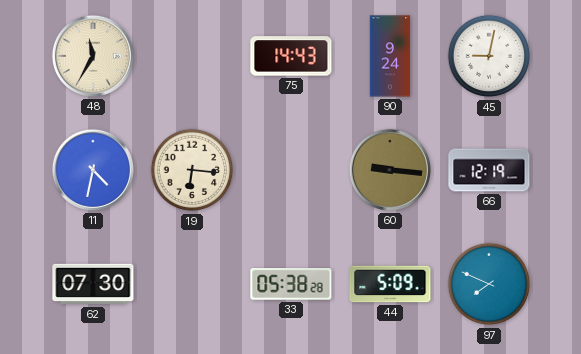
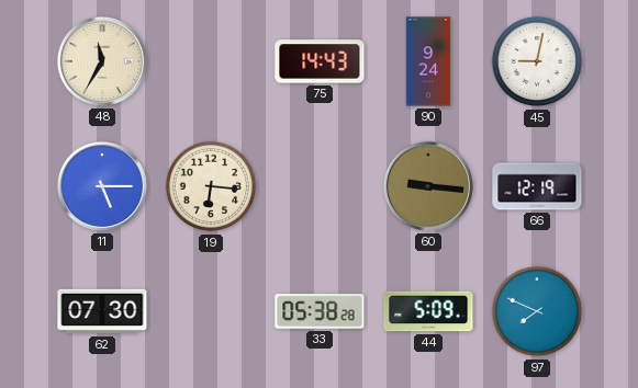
11: 4:32 -> 5:15
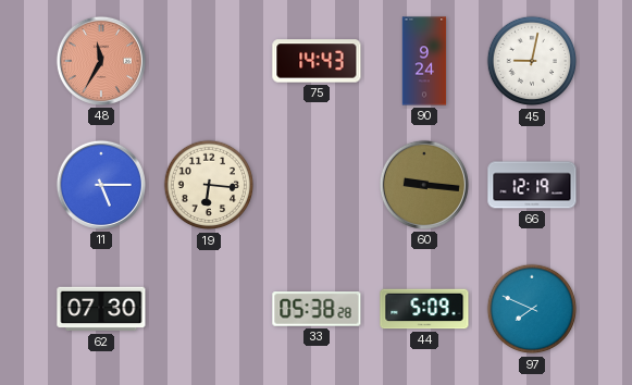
48 dial: cream -> salmon
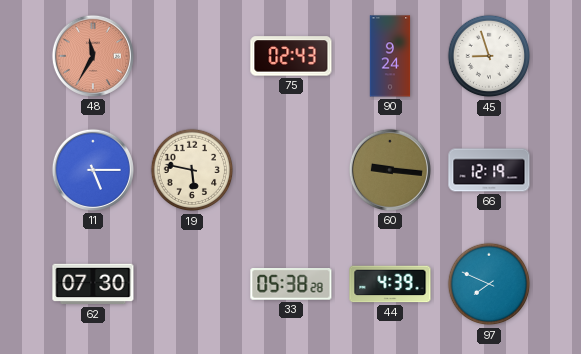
75: 14:43 -> 02:43
45: 9:02 -> 8:57
19: 6:16 -> 5:47
44: 5:09 -> 4:39
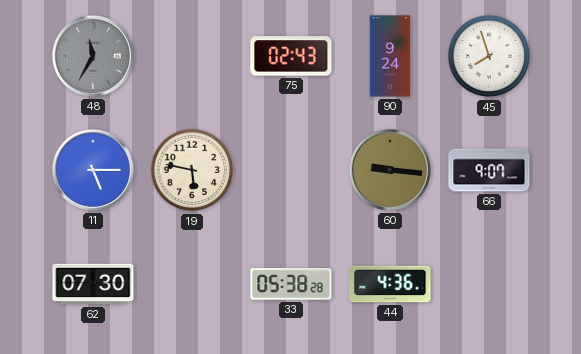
48 dial: salmon -> grey
45: 8:57 -> 7:57
66: 12:19 -> 9:07
44: 4:39 -> 4:36
97: 7:49 -> none
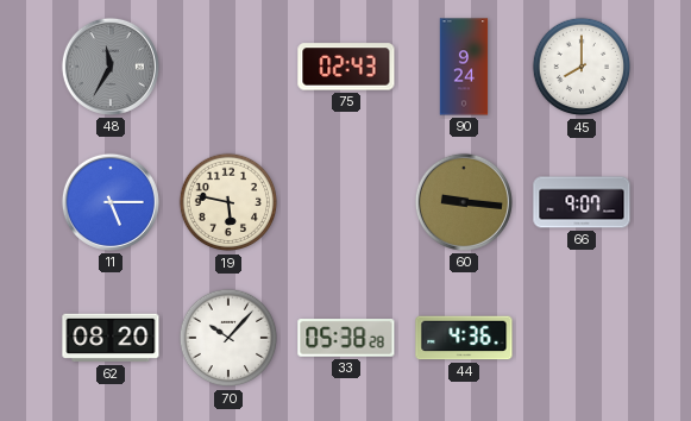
45: 7:57 -> 8:00
62: 07:30 -> 08:20
70: none -> 10:07
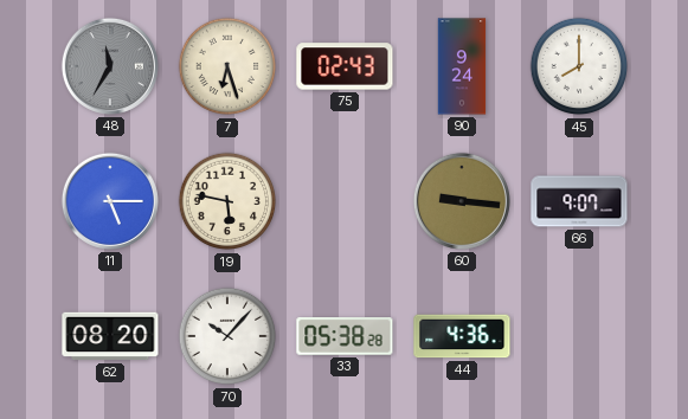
7: none -> 6:27
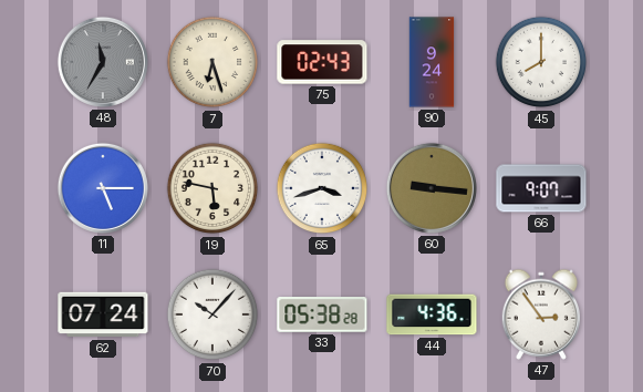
65: none -> 3:42
62: 08:20 -> 07:24
47: none -> 2:54
